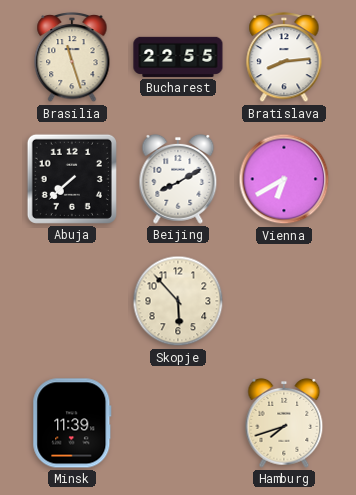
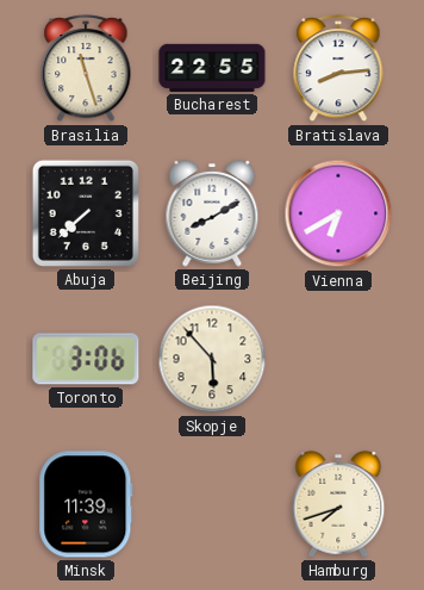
Toronto: none -> 3:06
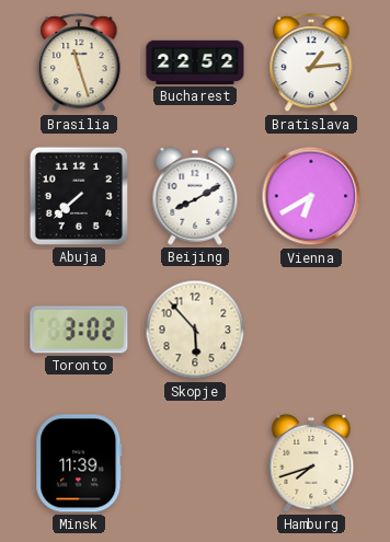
Bucharest: 22:55 -> 22:52
Bratislava: 8:14 -> 1:14
Toronto: 3:06 -> 3:02
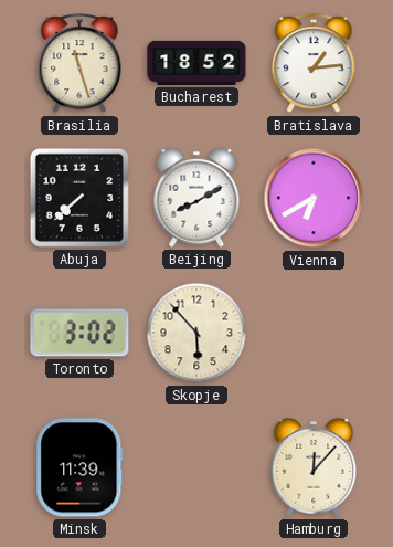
Bucharest: 22:52 -> 18:52
Hamburg: 7:42 -> 12:07
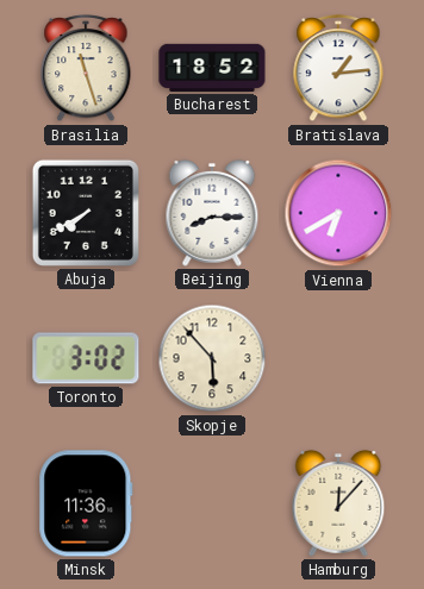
Abuja: 7:38 -> 7:40
Beijing: 8:10 -> 8:15
Minsk: 11:39 -> 11:36
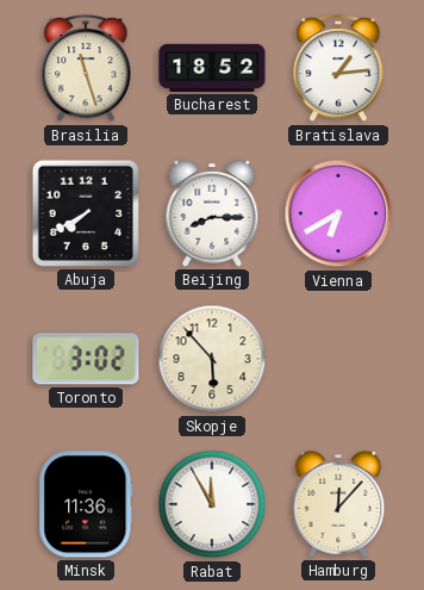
Rabat: none -> 11:55
